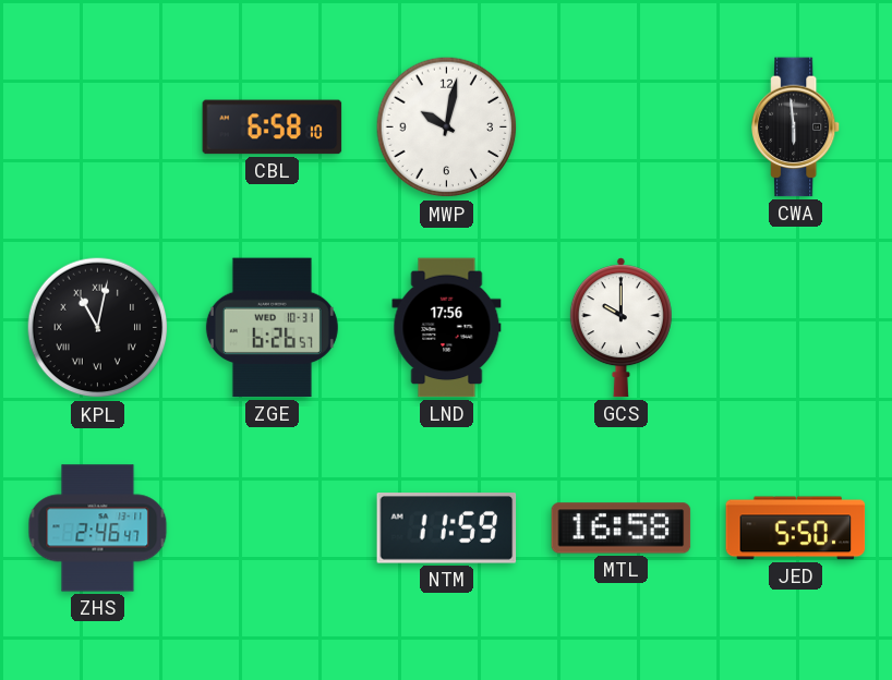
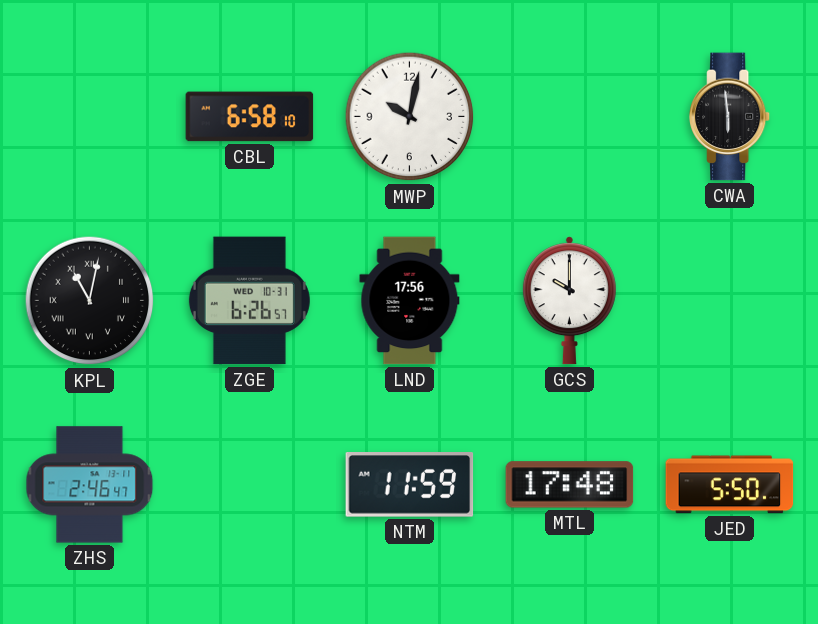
MTL: 16:58 -> 17:48
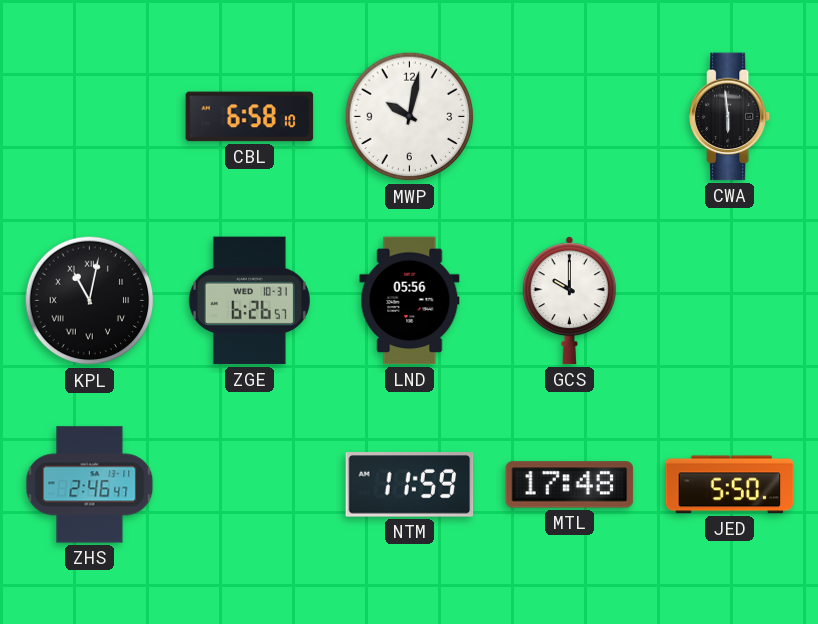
LND: 17:56 -> 05:56
